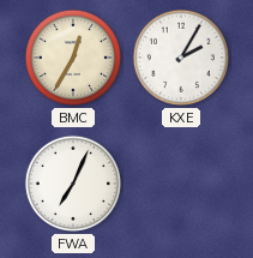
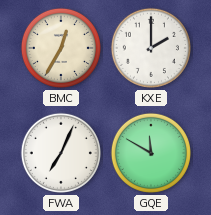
KXE: 2:05 -> 2:00
GQE: none -> 11:50
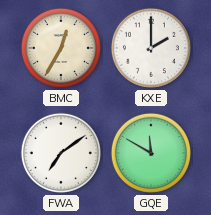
FWA: 7:04 -> 7:09
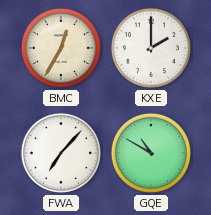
FWA: 7:09 -> 7:07
GQE: 11:50 -> 10:50
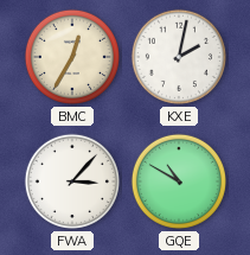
KXE: 2:00 -> 2:02
FWA: 7:07 -> 3:07
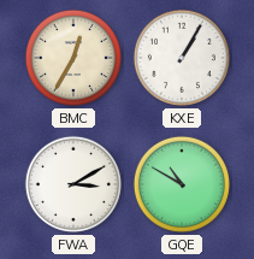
KXE: 2:02 -> 1:05
FWA: 3:07 -> 3:10
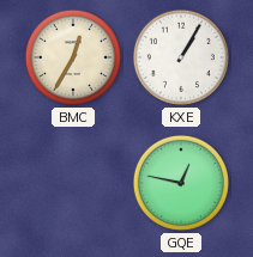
FWA: 3:10 -> none
GQE: 10:50 -> 12:47
